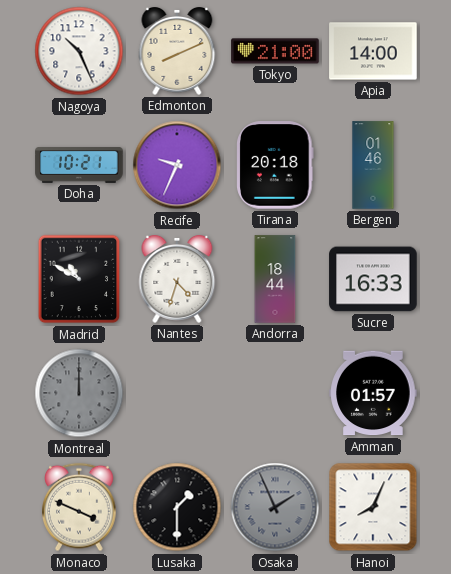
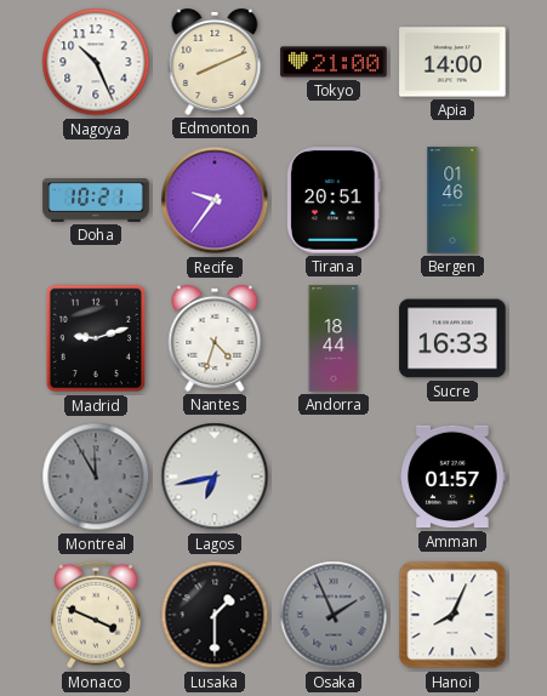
Recife: 9:34 -> 9:36
Tirana: 20:18 -> 20:51
Madrid: 10:50 -> 9:12
Montreal: 12:00 -> 11:55
Lagos: none -> 6:43
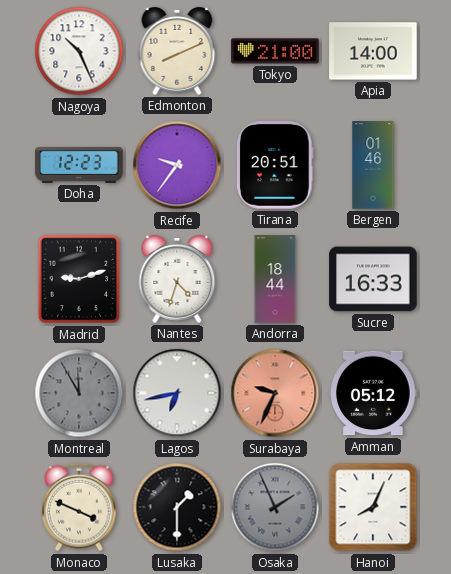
Doha: 10:21 -> 12:23
Surabaya: none -> 9:34
Amman: 01:57 -> 05:12
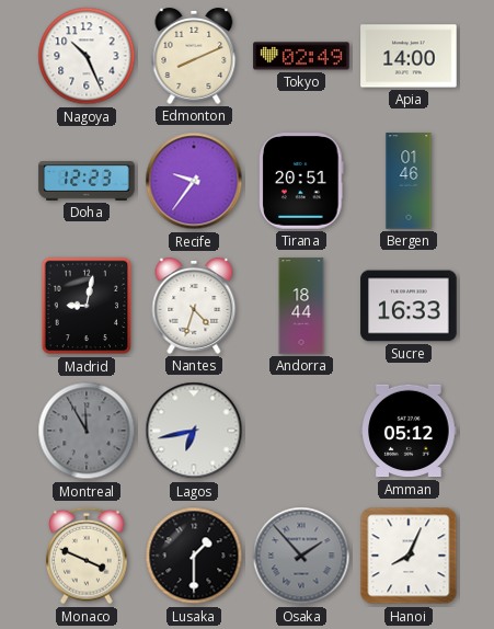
Tokyo: 21:00 -> 02:49
Madrid: 9:12 -> 9:02
Surabaya: 9:34 -> none
Osaka: 1:56 -> 1:53
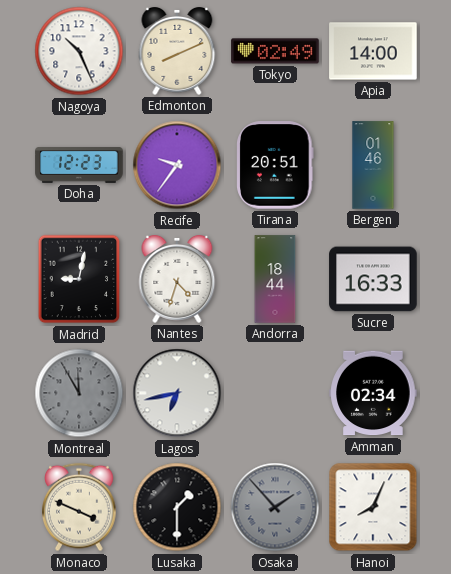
Amman: 05:12 -> 02:34
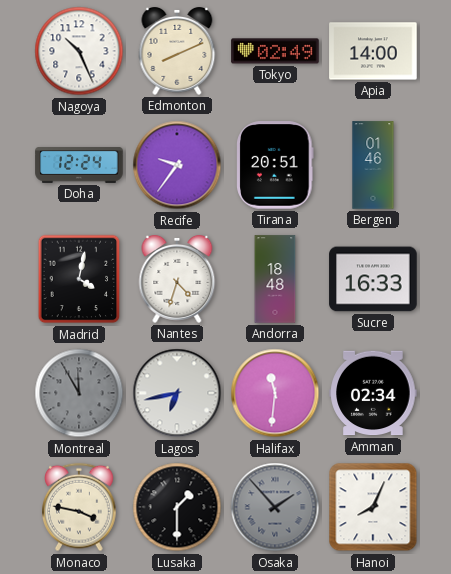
Doha: 12:23 -> 12:24
Madrid: 9:02 -> 4:02
Andorra: 18:44 -> 18:48
Halifax: none -> 11:31
Monaco: 3:49 -> 3:47
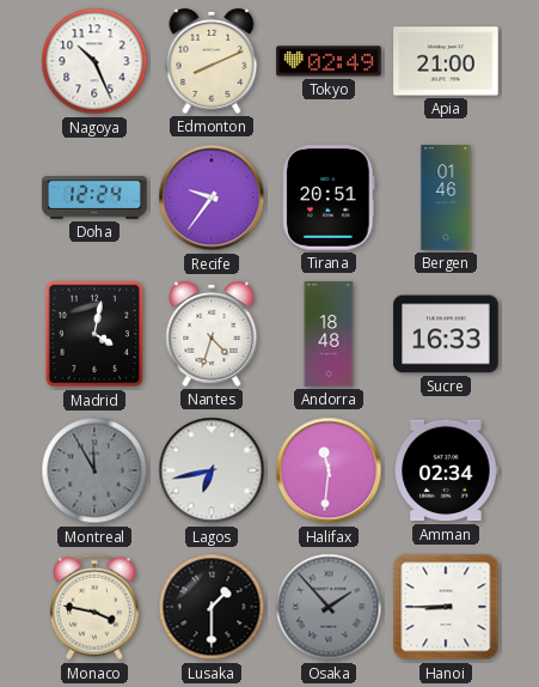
Apia: 14:00 -> 21:00
Hanoi: 8:04 -> 8:45
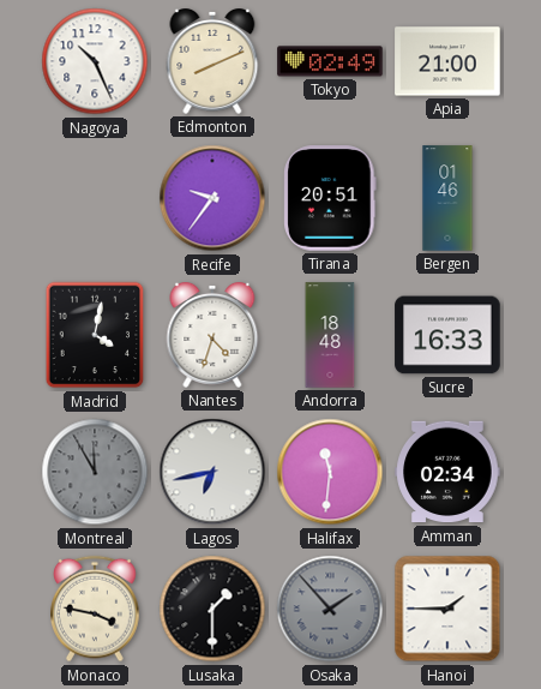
Doha: 12:24 -> none
Hanoi: 8:45 -> 1:45
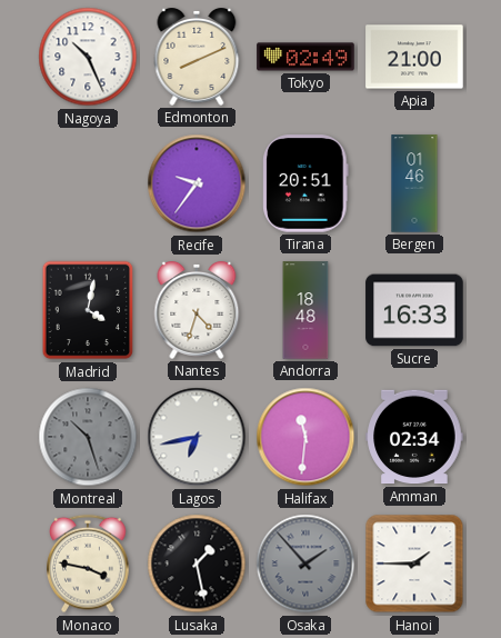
Montreal: 11:55 -> 10:27
Lusaka: 1:30 -> 1:28
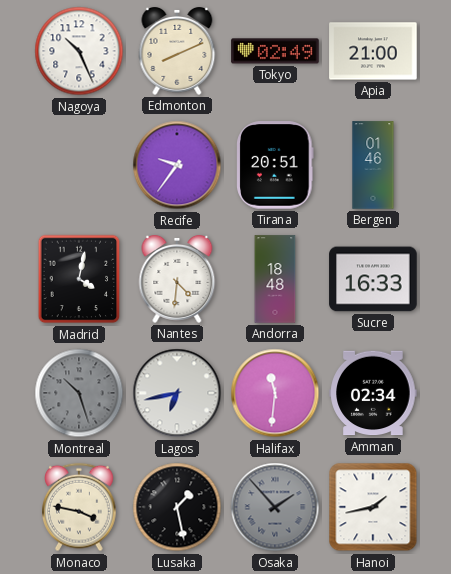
Nantes: 4:33 -> 4:31
Hanoi: 1:45 -> 1:43
